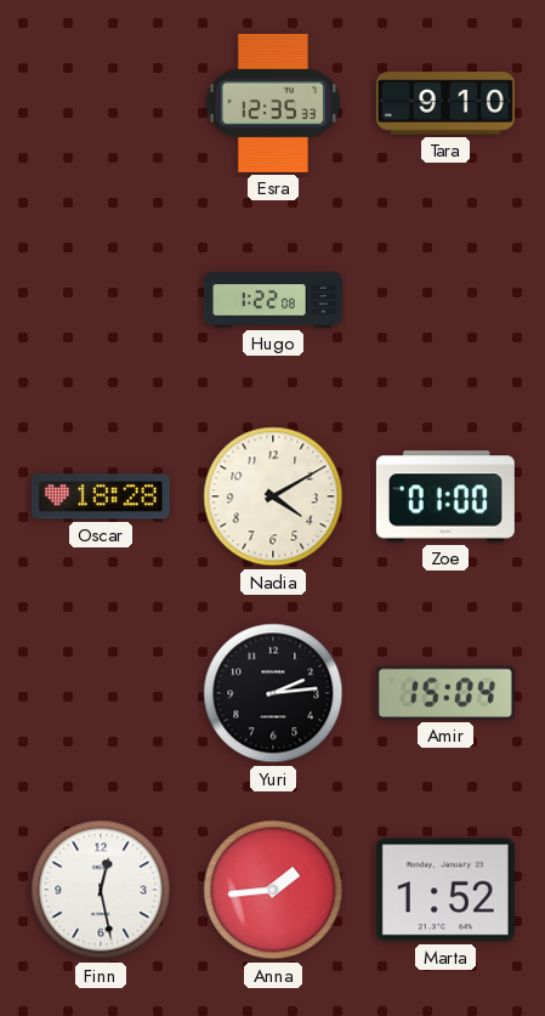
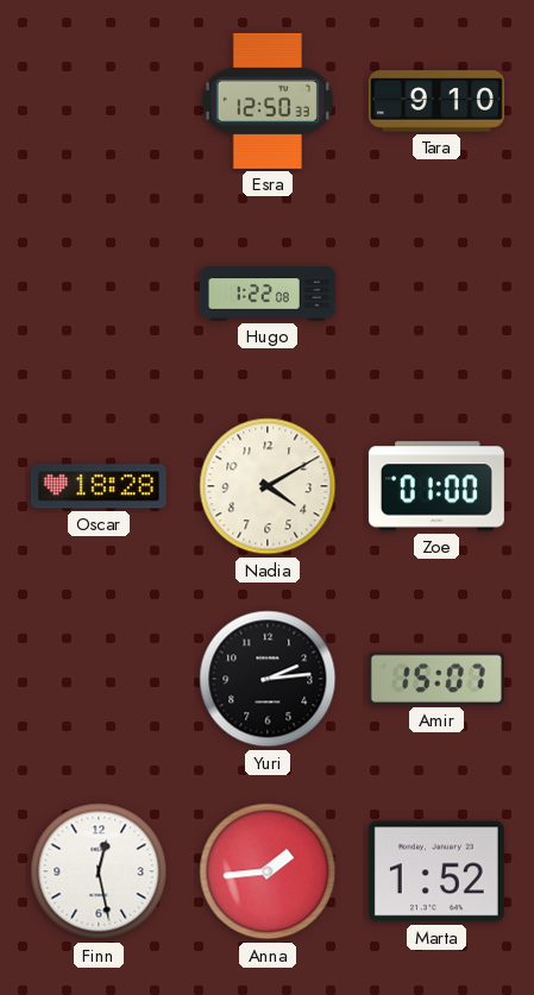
Esra: 12:35 -> 12:50
Amir: 15:04 -> 15:07
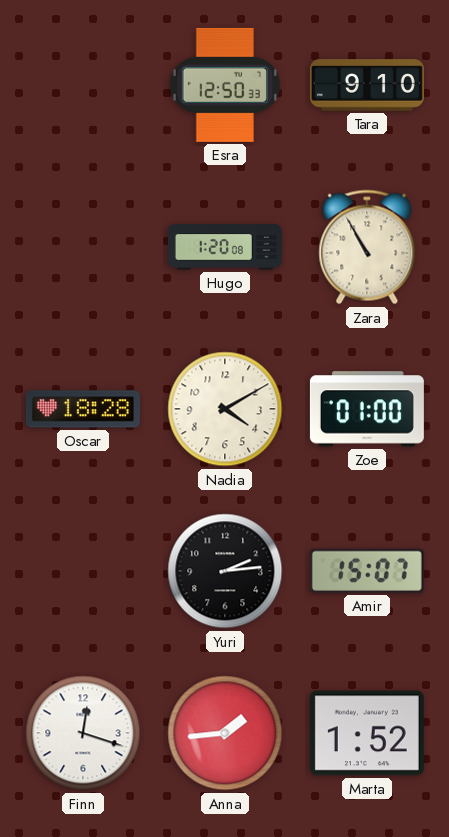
Hugo: 1:22 -> 1:20
Zara: none -> 10:55
Finn: 12:28 -> 12:18
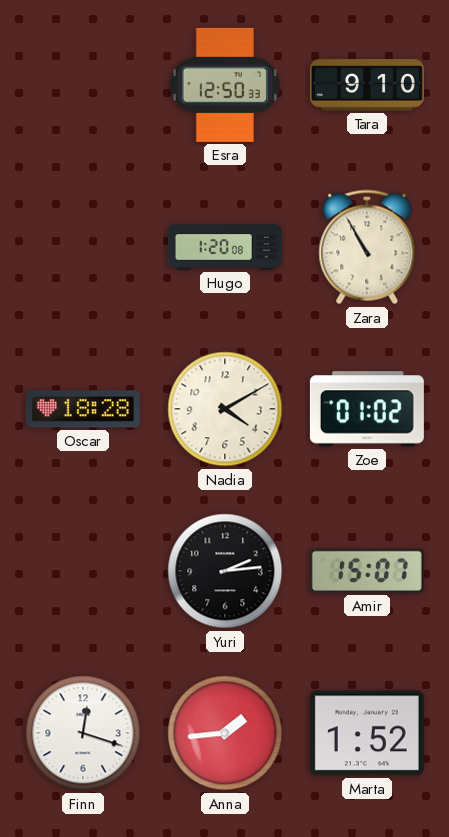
Zoe: 01:00 -> 01:02
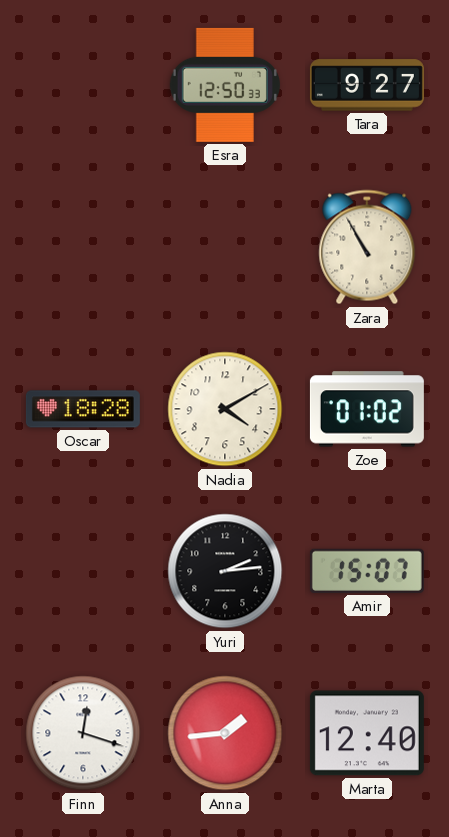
Tara: 9:10 -> 9:27
Hugo: 1:20 -> none
Marta: 1:52 -> 12:40
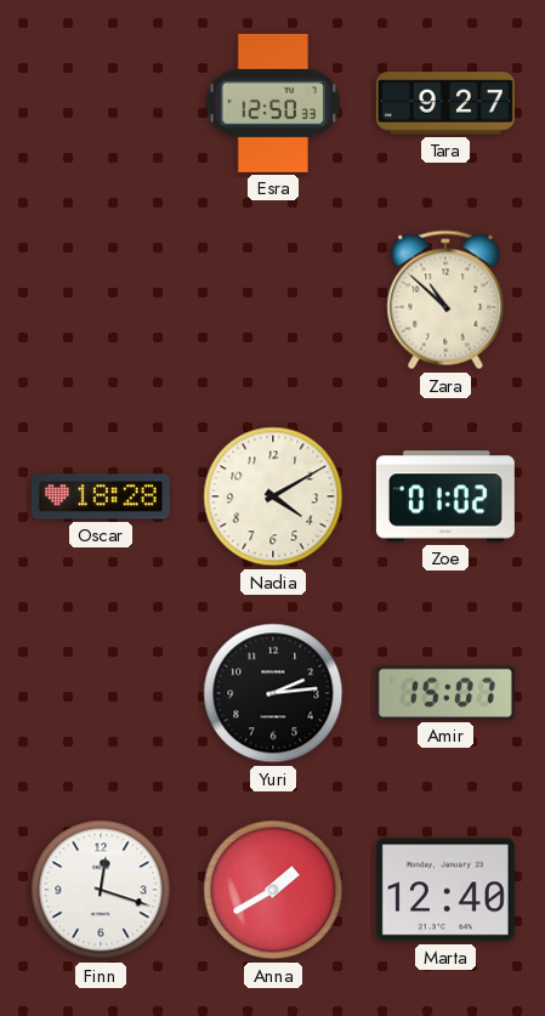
Zara: 10:55 -> 10:52
Anna: 1:44 -> 1:40
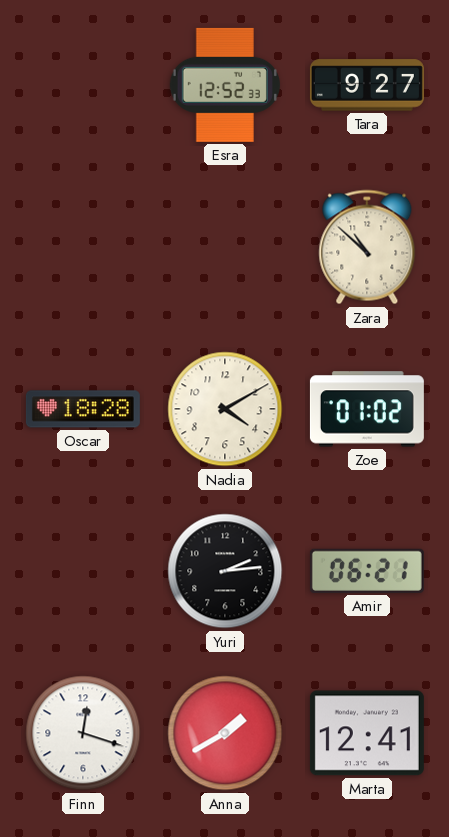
Esra: 12:50 -> 12:52
Amir: 15:07 -> 06:21
Marta: 12:40 -> 12:41
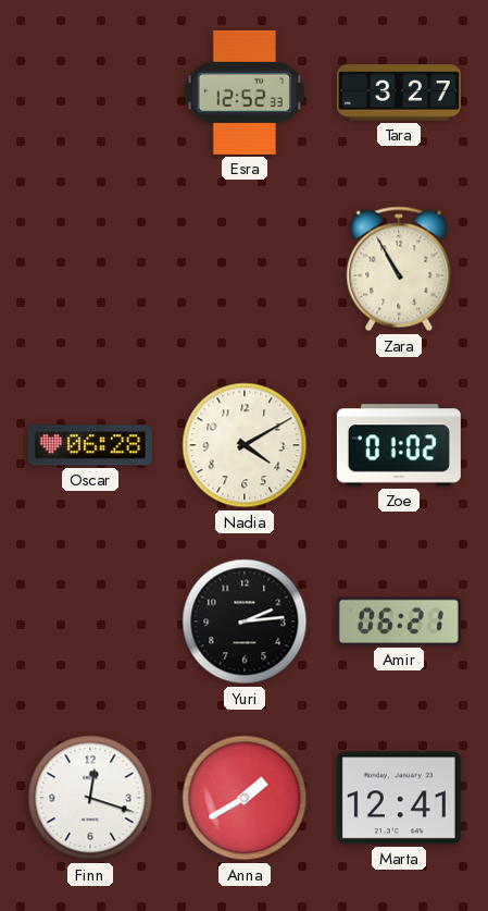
Tara: 9:27 -> 3:27
Zara: 10:52 -> 10:55
Oscar: 18:28 -> 06:28
